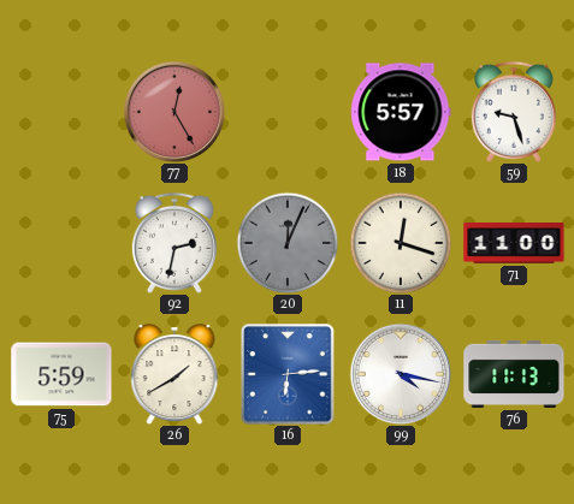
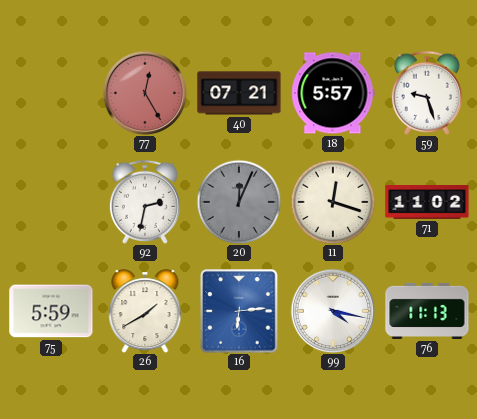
40: none -> 07:21
71: 11:00 -> 11:02
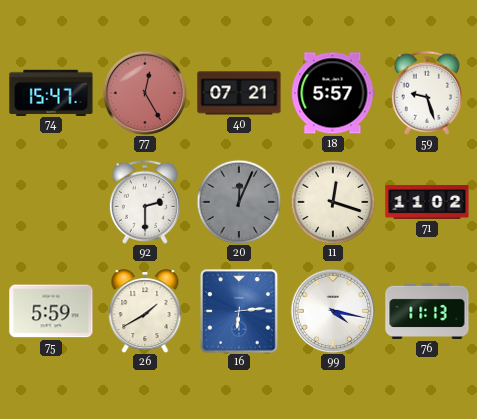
74: none -> 15:47
92: 2:32 -> 2:30
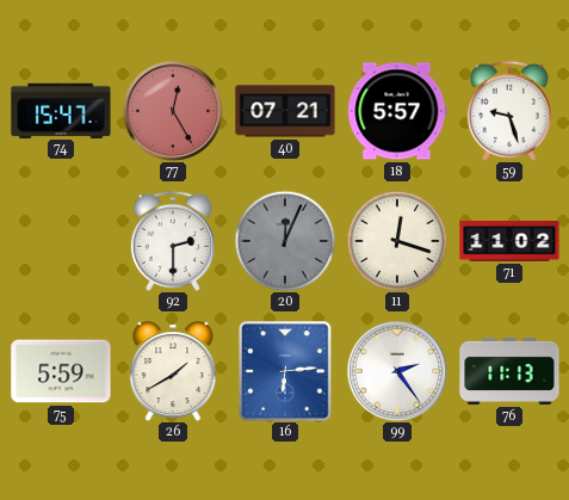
99: 4:17 -> 2:24
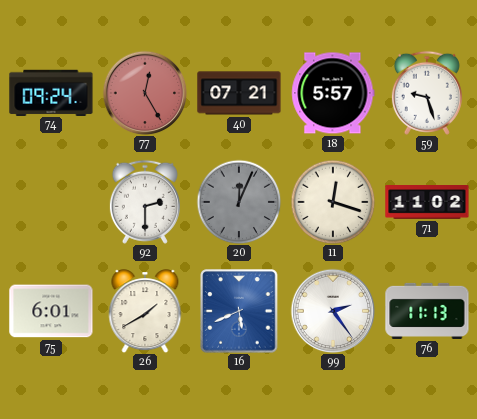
74: 15:47 -> 09:24
75: 5:59 -> 6:01
16: 6:14 -> 5:41
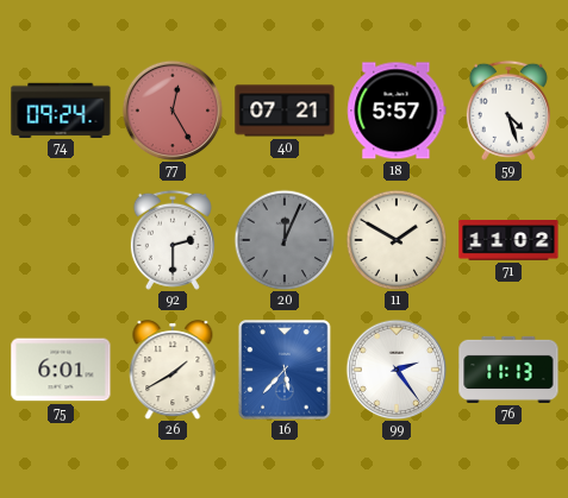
59: 9:27 -> 4:27
11: 12:18 -> 1:50
16: 5:41 -> 5:37
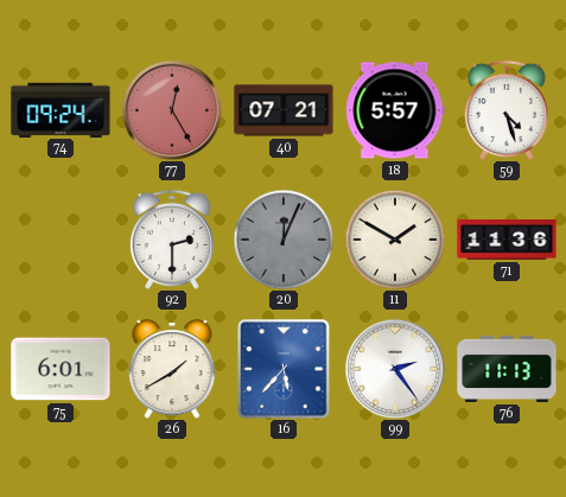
71: 11:02 -> 11:36
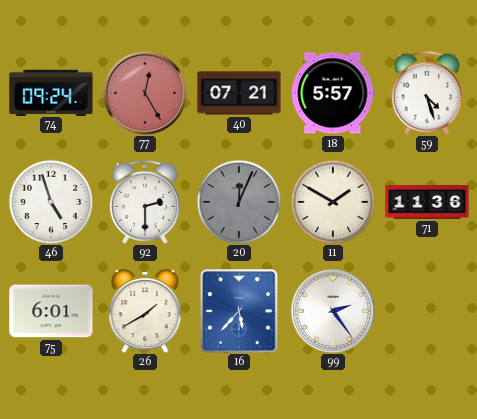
46: none -> 4:57
76: 11:13 -> none
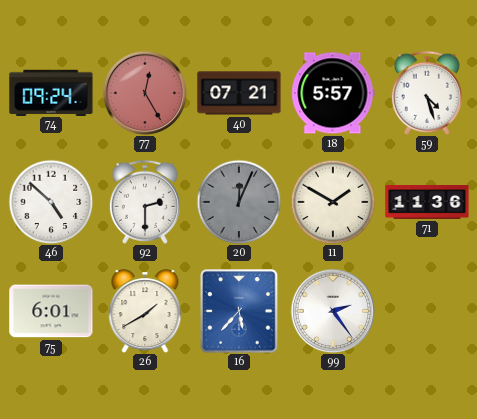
46: 4:57 -> 4:52
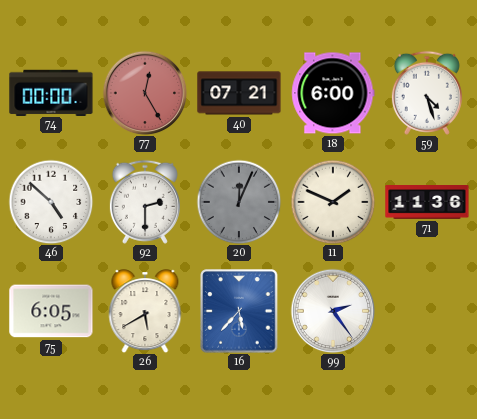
74: 09:24 -> 00:00
18: 5:57 -> 6:00
11: 1:50 -> 1:49
75: 6:01 -> 6:05
26: 1:40 -> 5:40
